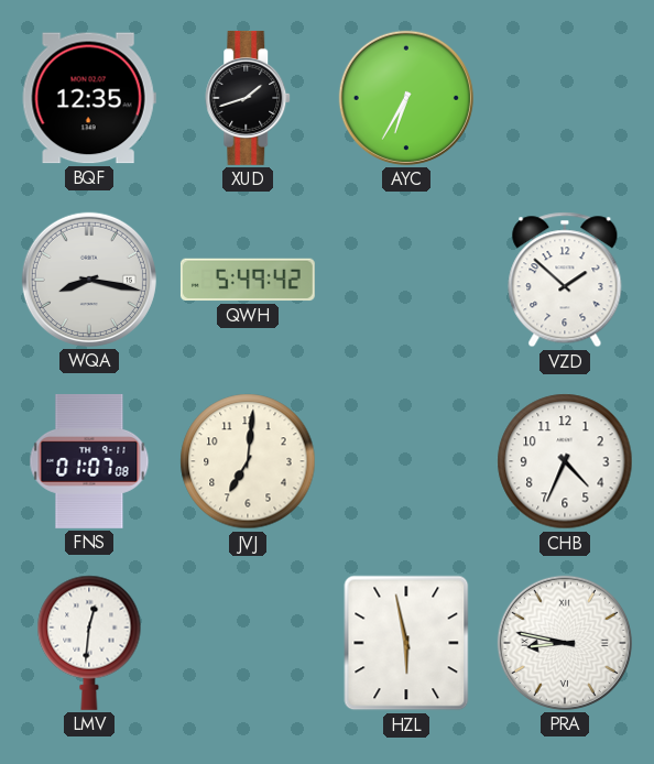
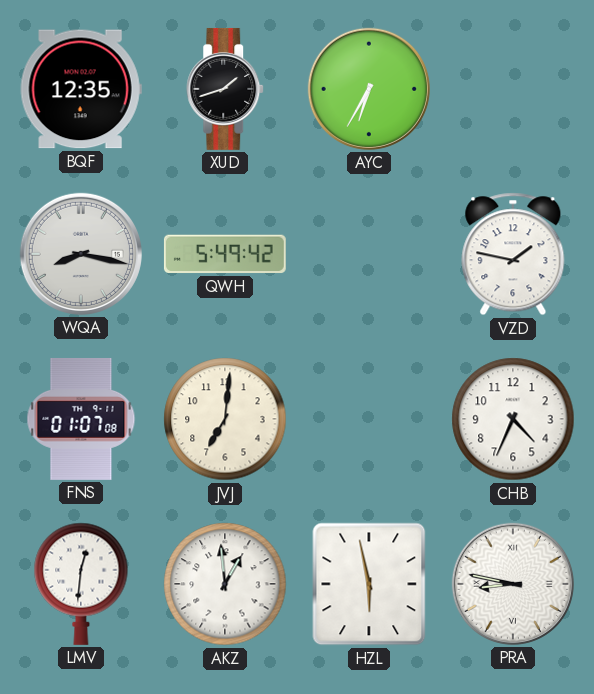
VZD: 1:52 -> 1:47
AKZ: none -> 12:59
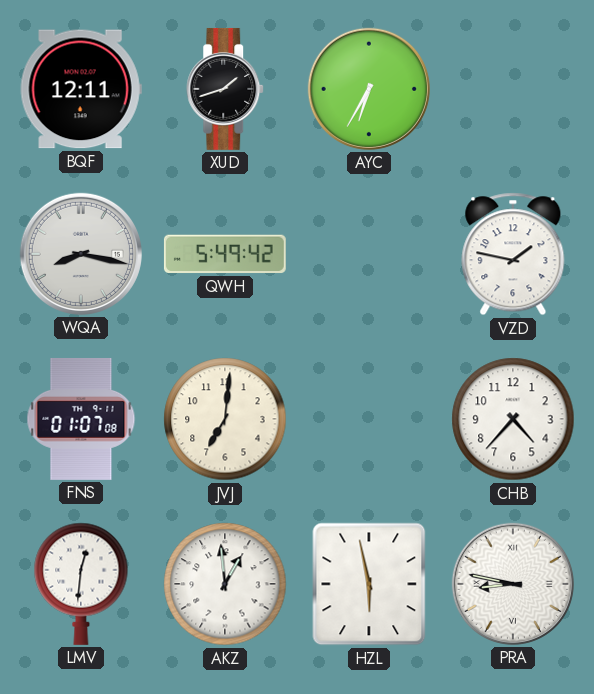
BQF: 12:35 -> 12:11
CHB: 4:34 -> 4:37
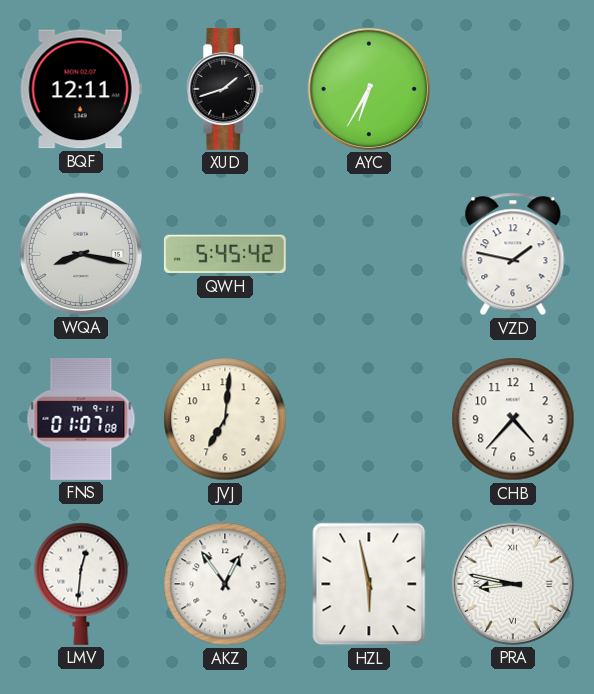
QWH: 5:49 -> 5:45
AKZ: 12:59 -> 12:54
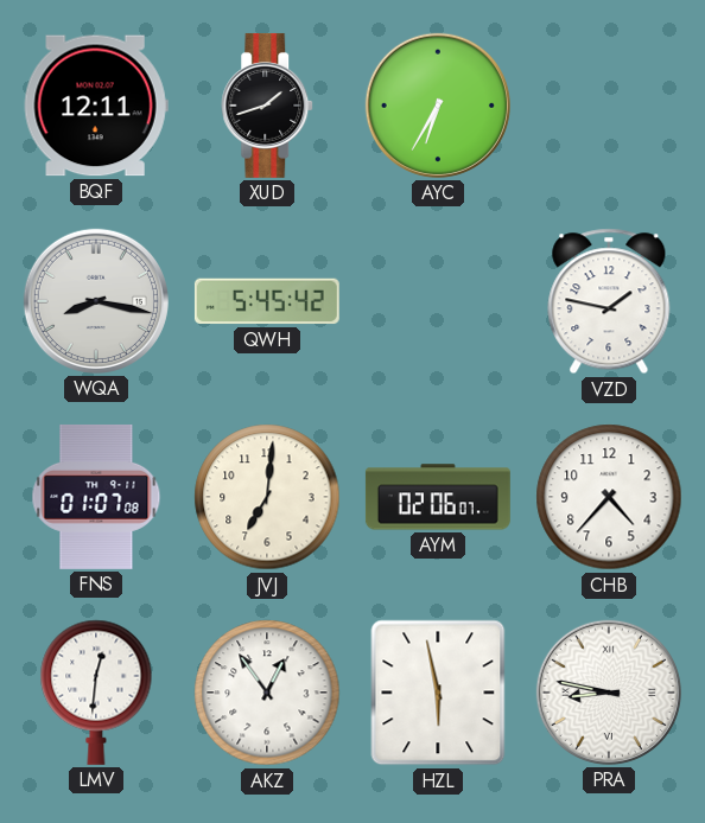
AYM: none -> 02:06
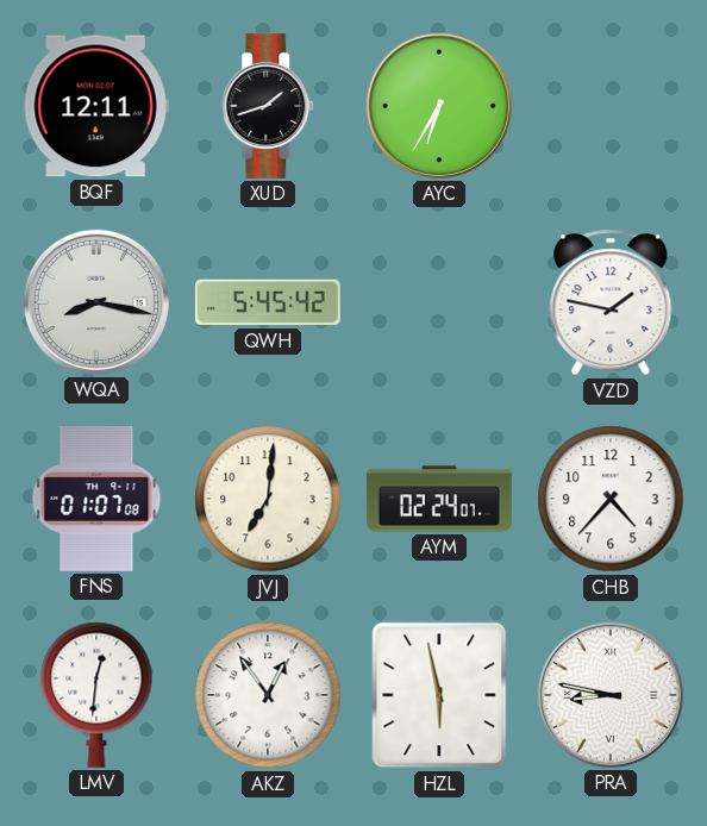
AYM: 02:06 -> 02:24
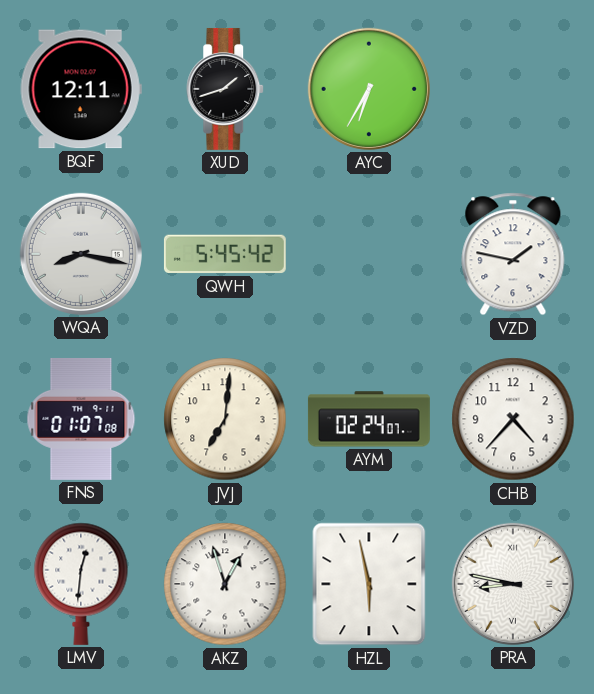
AKZ: 12:54 -> 12:57
